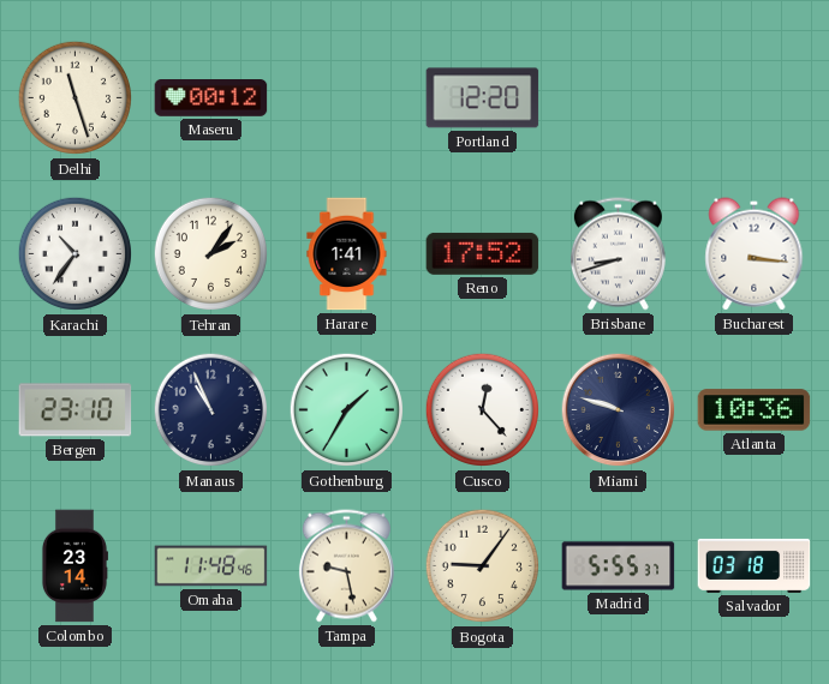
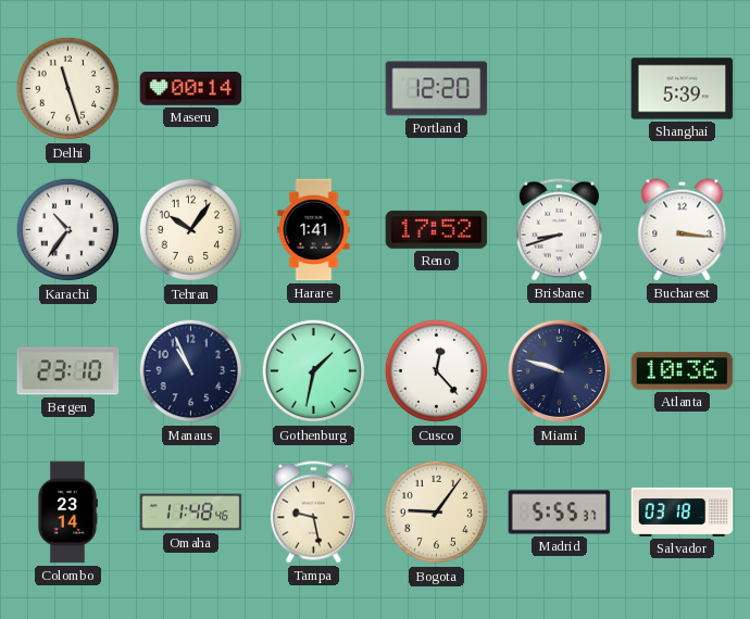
Maseru: 00:12 -> 00:14
Shanghai: none -> 5:39
Tehran: 2:06 -> 10:06
Gothenburg: 1:35 -> 1:32
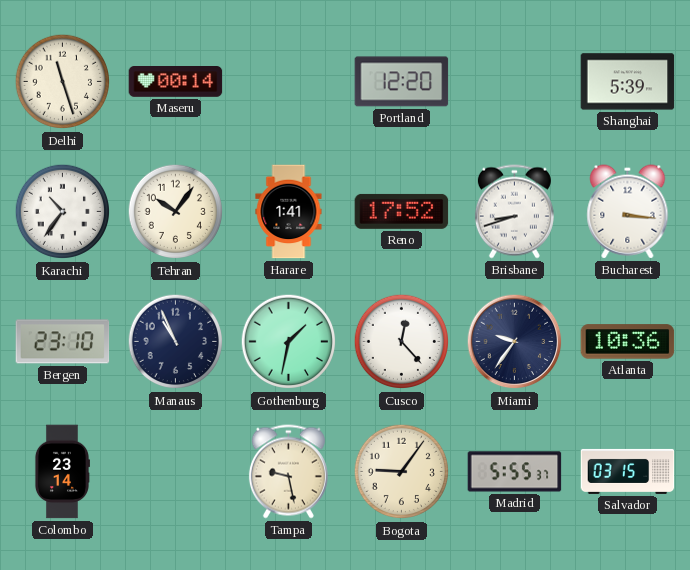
Miami: 9:48 -> 9:36
Omaha: 11:48 -> none
Salvador: 03:18 -> 03:15
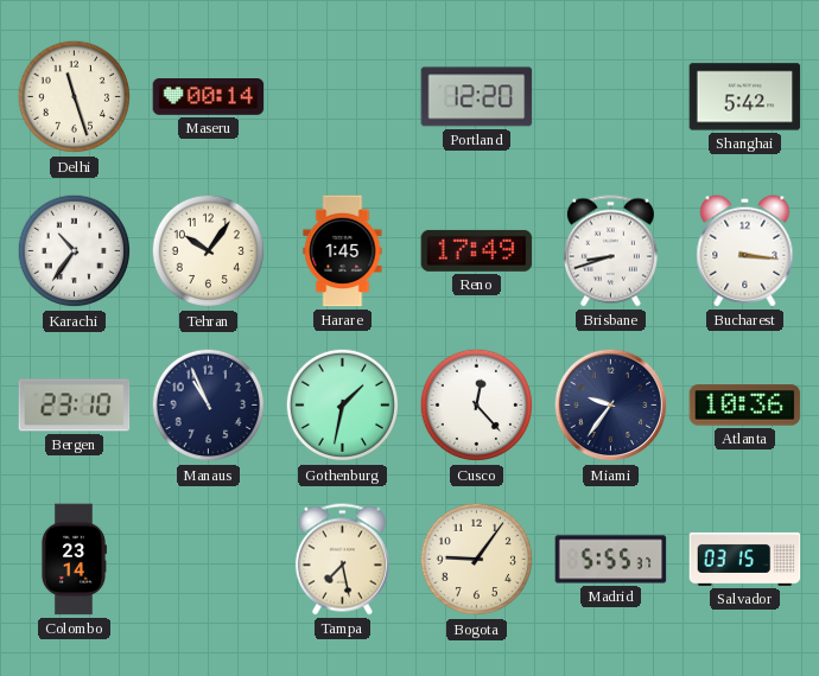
Shanghai: 5:39 -> 5:42
Harare: 1:41 -> 1:45
Reno: 17:52 -> 17:49
Tampa: 9:28 -> 7:28
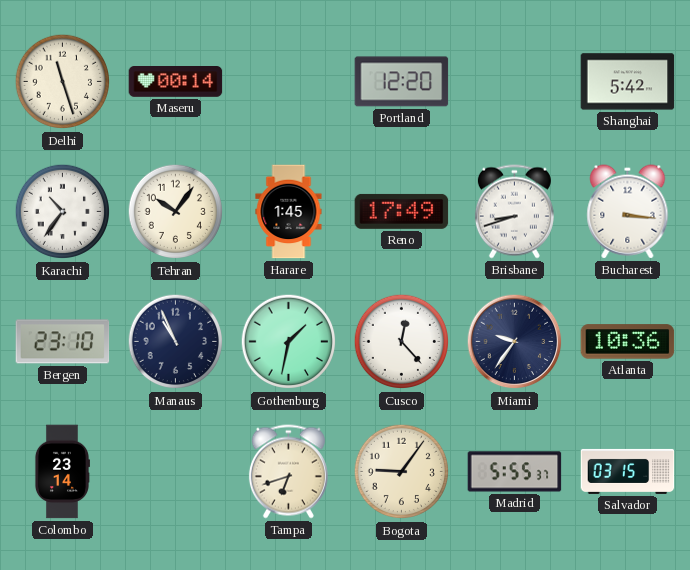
Tampa: 7:28 -> 6:42
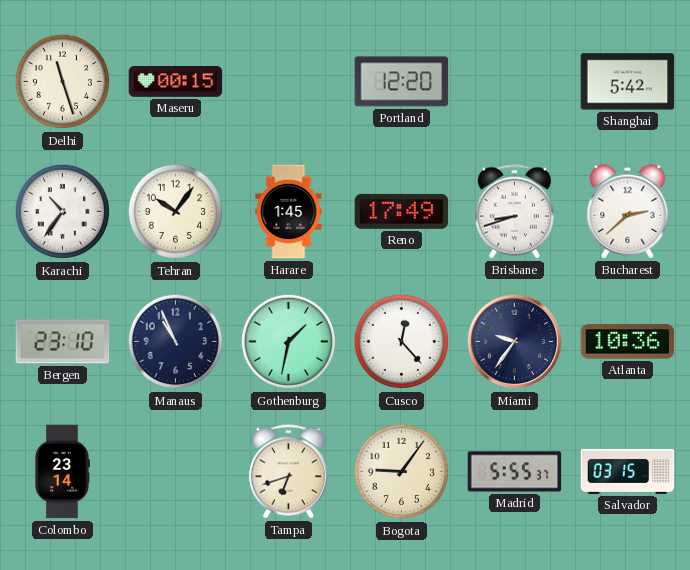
Maseru: 00:14 -> 00:15
Bucharest: 3:16 -> 2:38
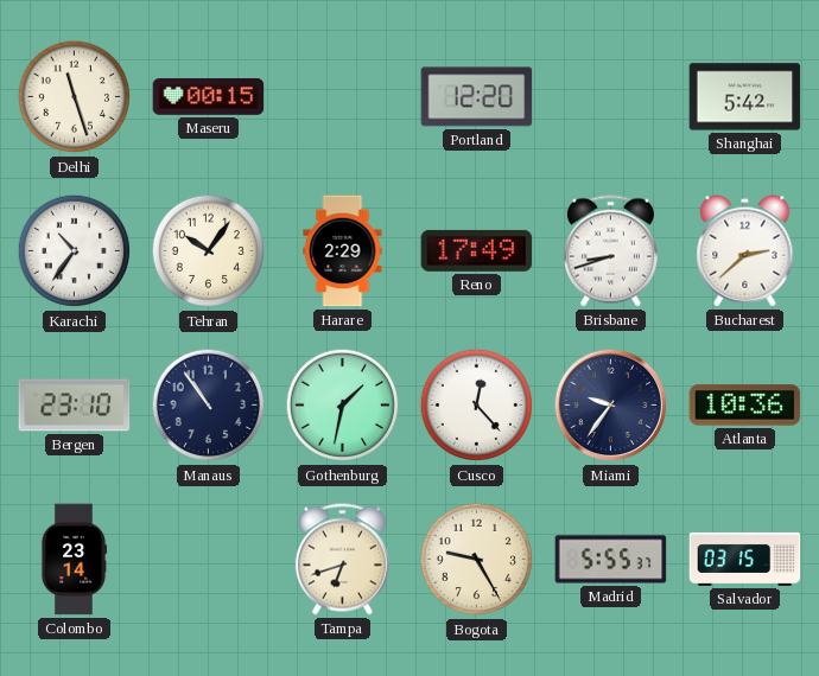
Harare: 1:45 -> 2:29
Manaus: 10:56 -> 10:54
Bogota: 9:06 -> 9:25
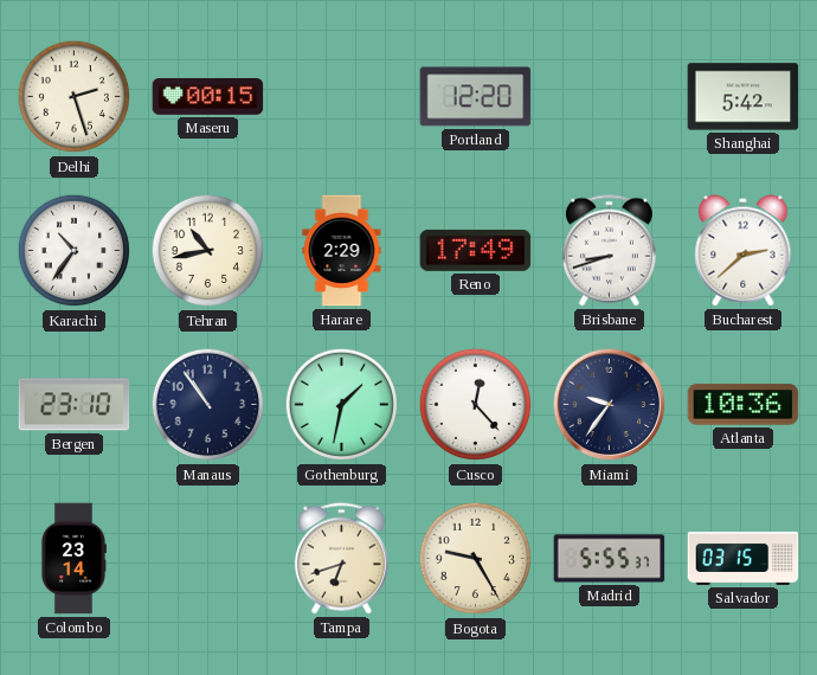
Delhi: 11:27 -> 2:27
Tehran: 10:06 -> 10:43
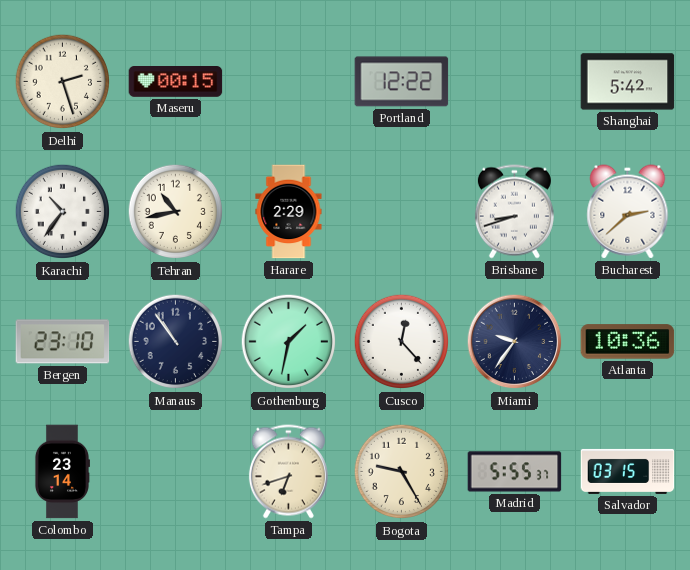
Portland: 12:20 -> 12:22
Reno: 17:49 -> none
